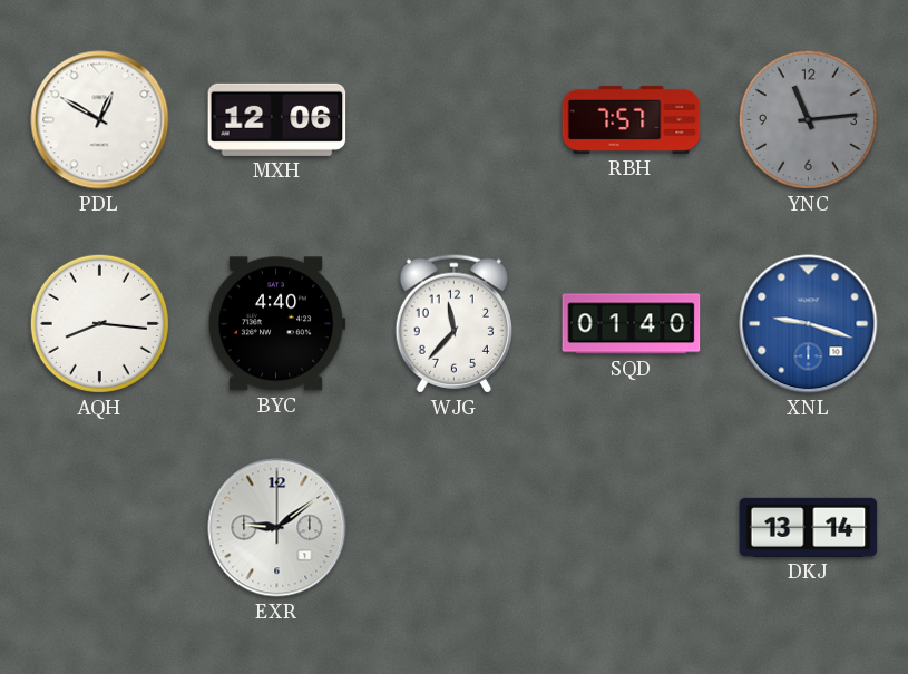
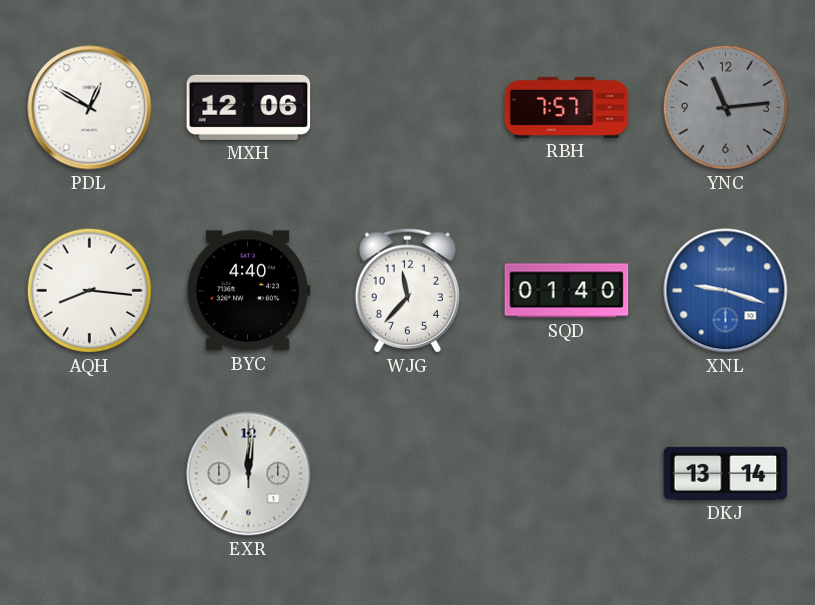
EXR: 9:09 -> 12:01
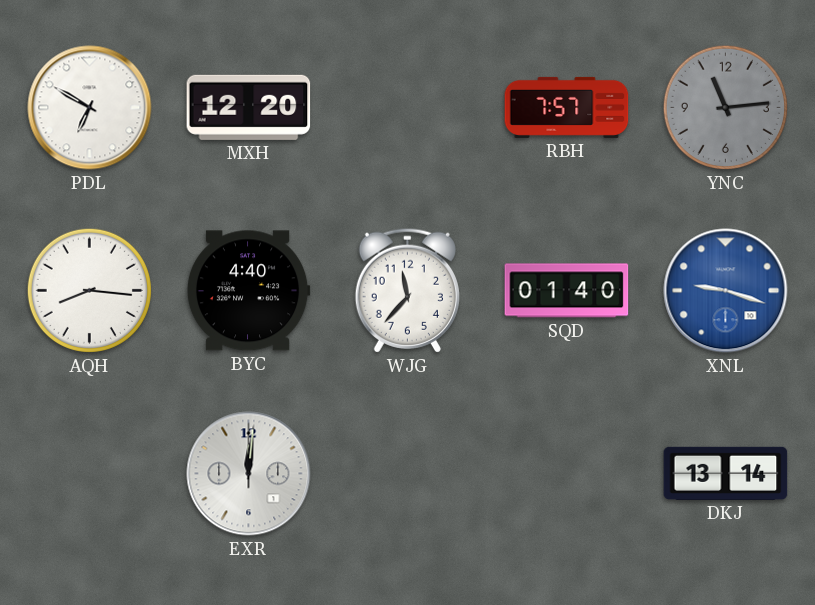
PDL: 12:50 -> 6:50
MXH: 12:06 -> 12:20
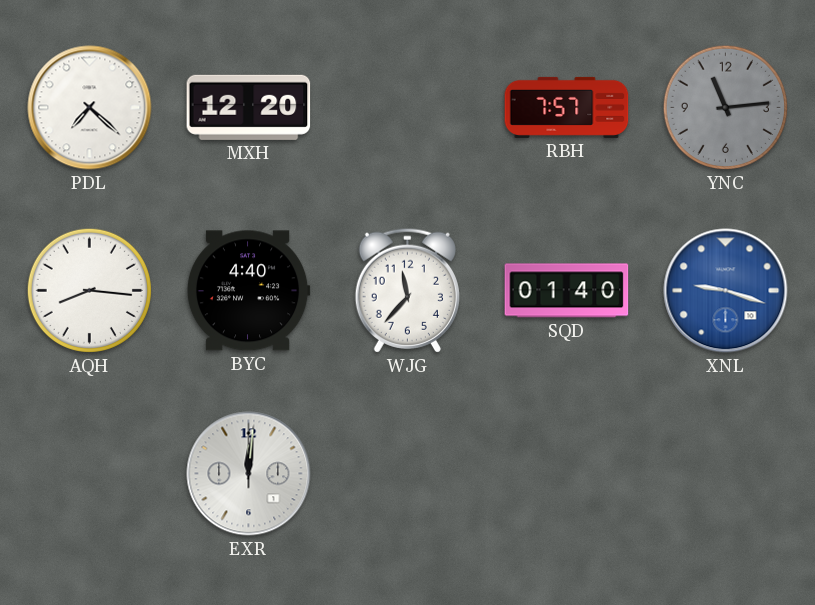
PDL: 6:50 -> 7:22
DKJ: 13:14 -> none
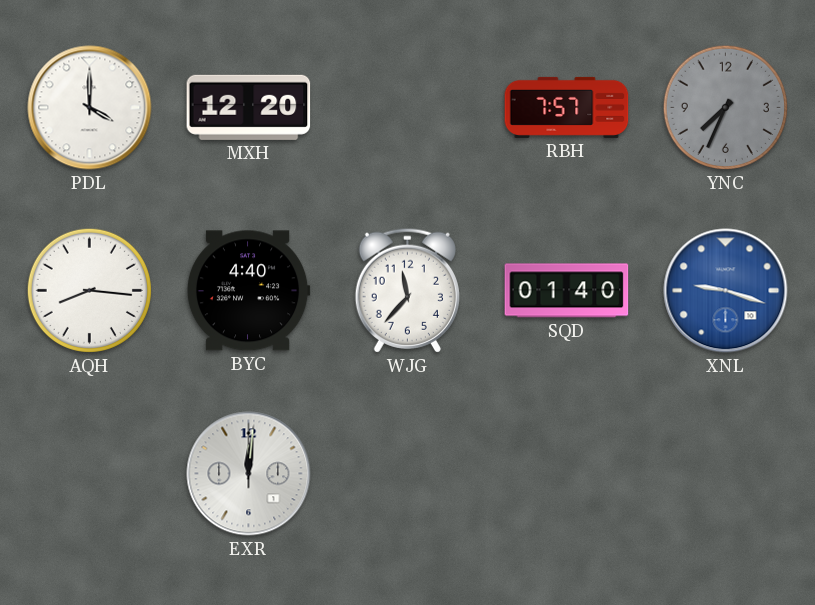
PDL: 7:22 -> 4:00
YNC: 11:14 -> 7:34
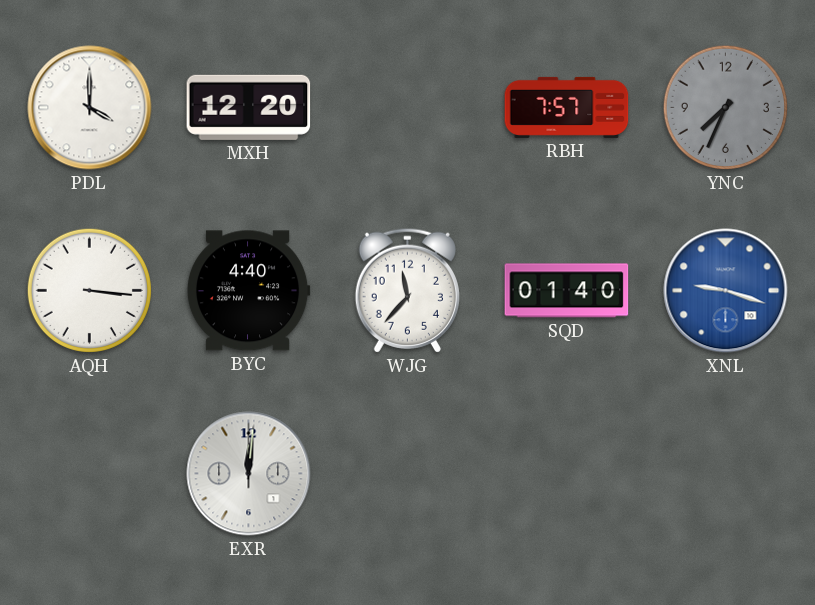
AQH: 8:16 -> 3:16
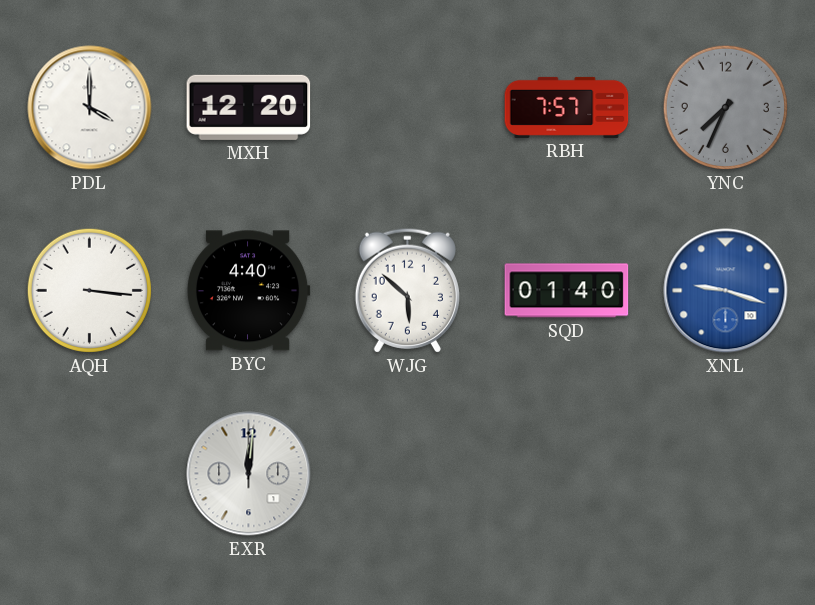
WJG: 11:37 -> 5:52
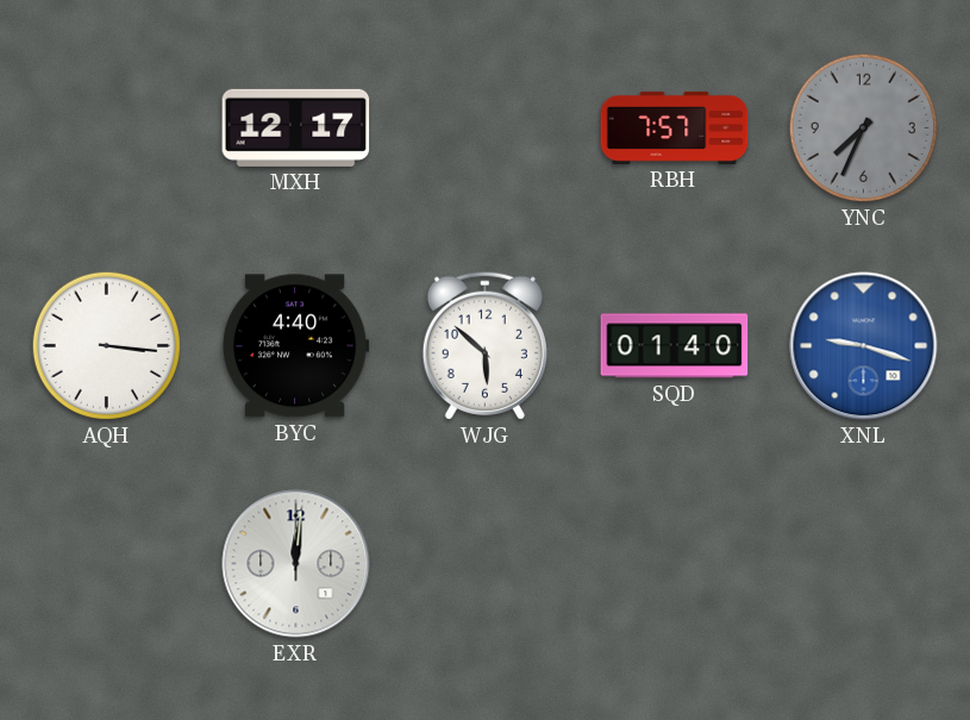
PDL: 4:00 -> none
MXH: 12:20 -> 12:17
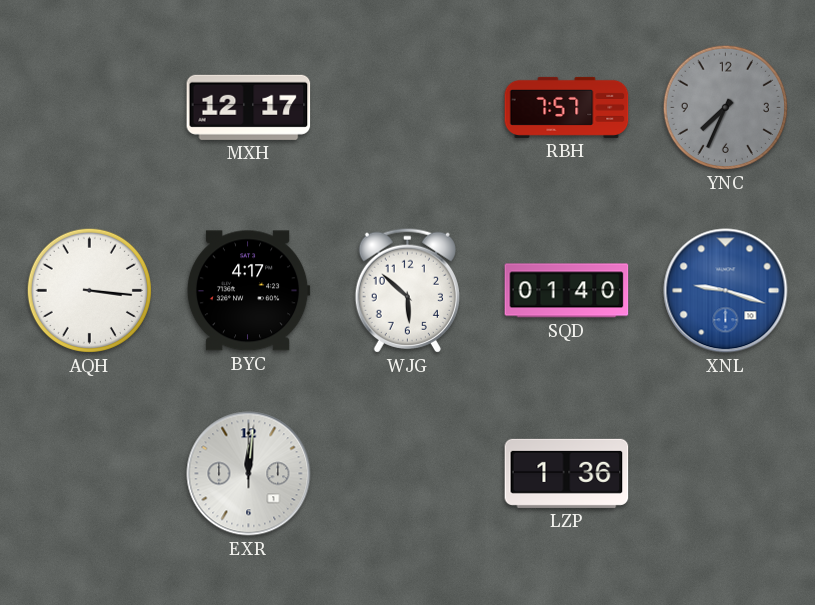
BYC: 4:40 -> 4:17
LZP: none -> 1:36
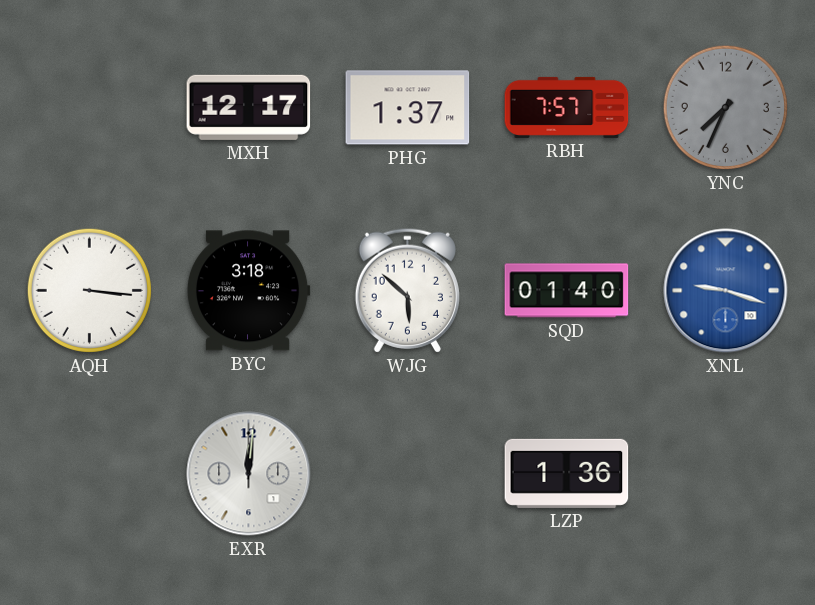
PHG: none -> 1:37
BYC: 4:17 -> 3:18
